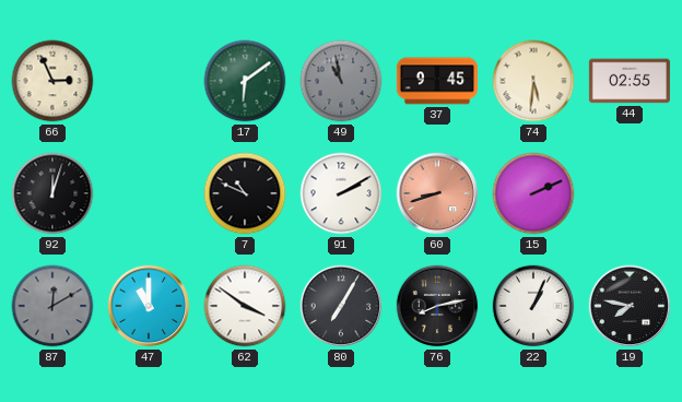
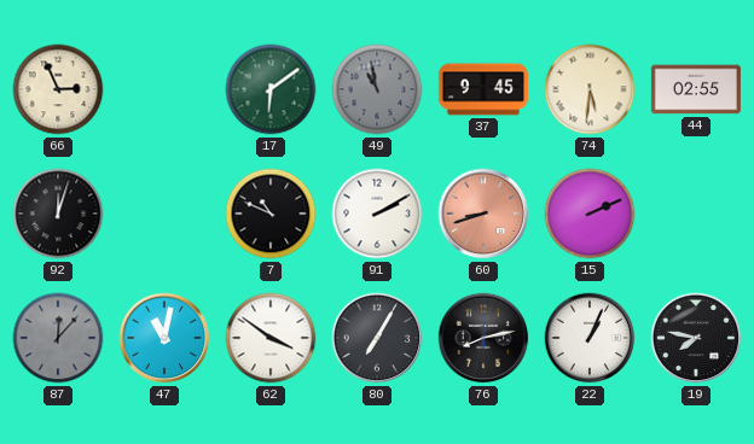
87: 12:10 -> 12:07
47: 11:00 -> 11:02
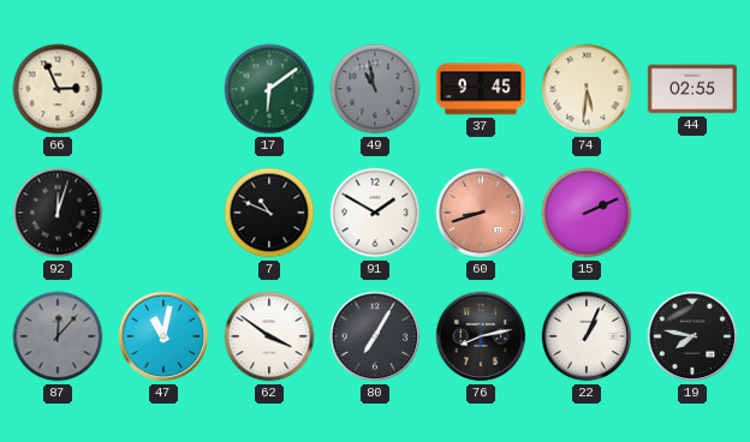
91: 2:10 -> 1:50
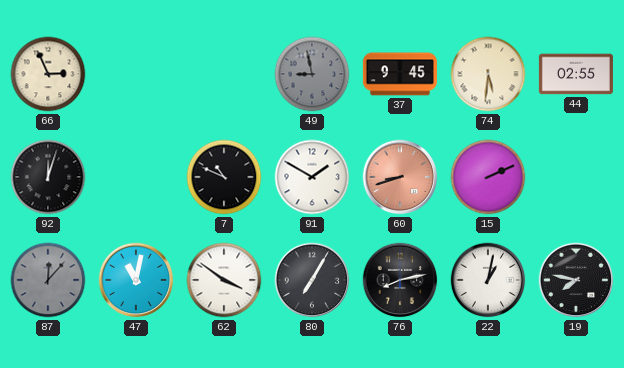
17: 6:09 -> none
49: 10:58 -> 8:58
22: 1:04 -> 1:02
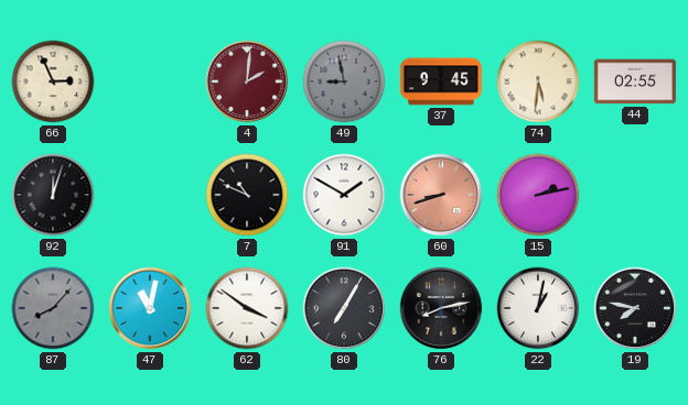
4: none -> 2:01
15: 2:11 -> 2:13
87: 12:07 -> 8:07
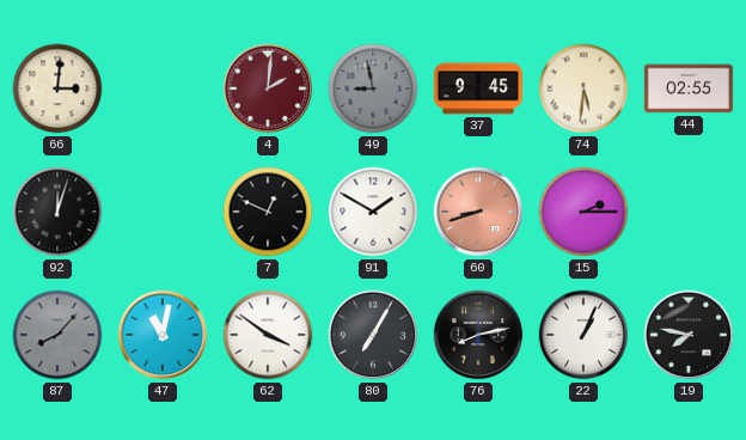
66: 2:56 -> 3:01
7: 10:49 -> 12:49
15: 2:13 -> 2:15
22: 1:02 -> 1:04
